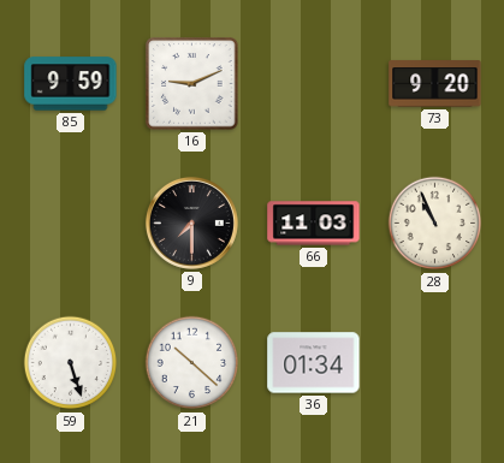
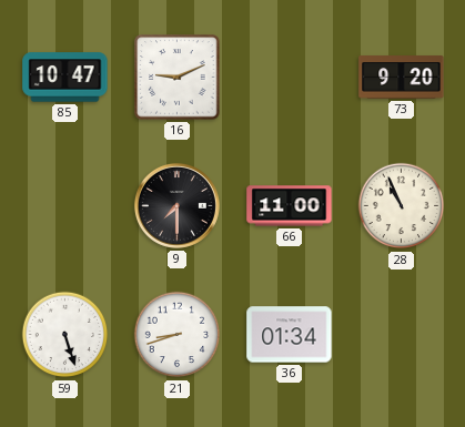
85: 9:59 -> 10:47
66: 11:03 -> 11:00
21: 10:22 -> 8:42
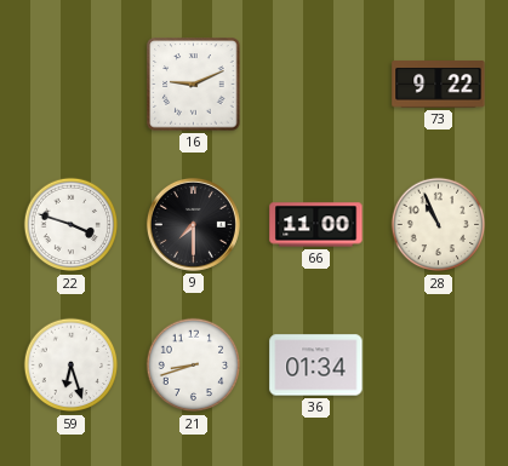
85: 10:47 -> none
73: 9:20 -> 9:22
22: none -> 3:48
59: 5:27 -> 6:27
